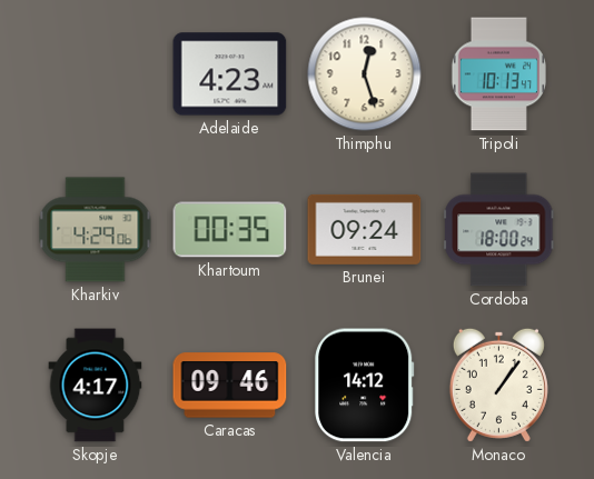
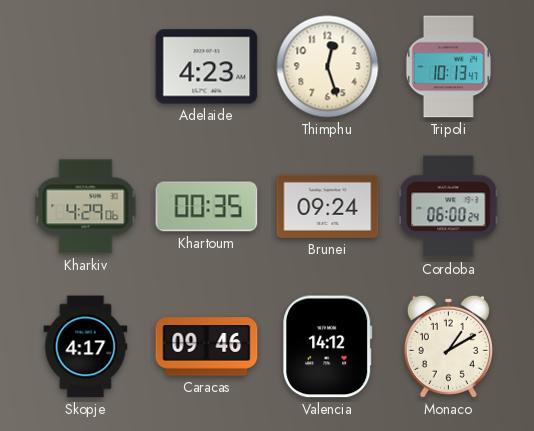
Cordoba: 18:00 -> 06:00
Monaco: 1:06 -> 1:10
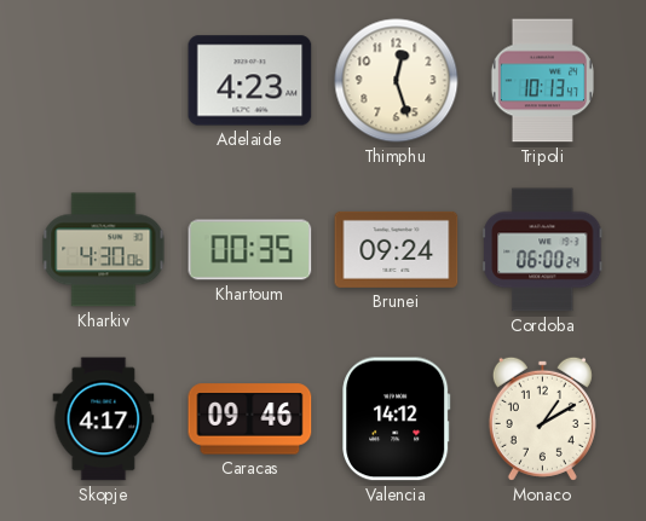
Kharkiv: 4:29 -> 4:30
